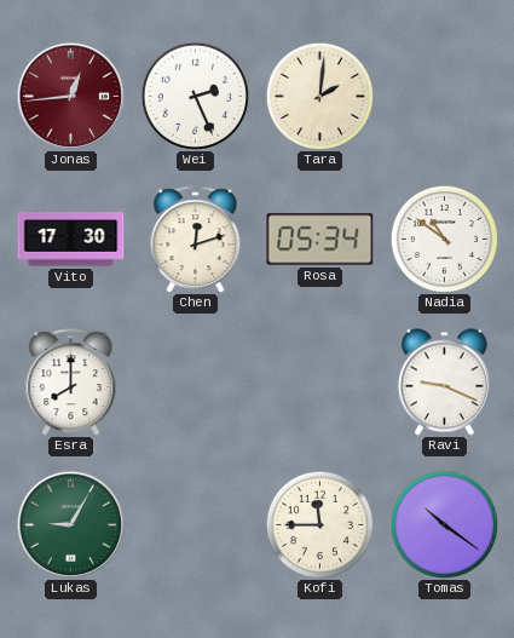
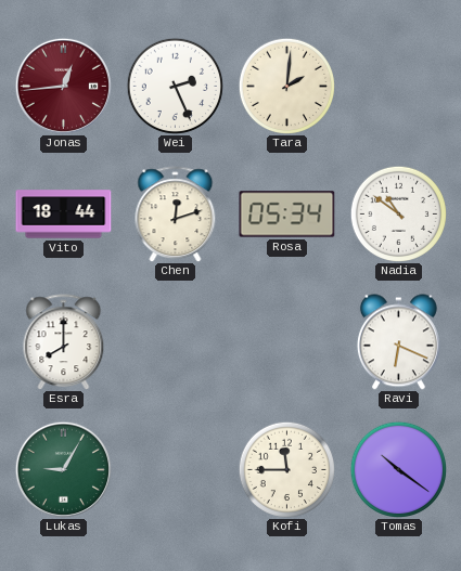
Vito: 17:30 -> 18:44
Ravi: 9:19 -> 6:19
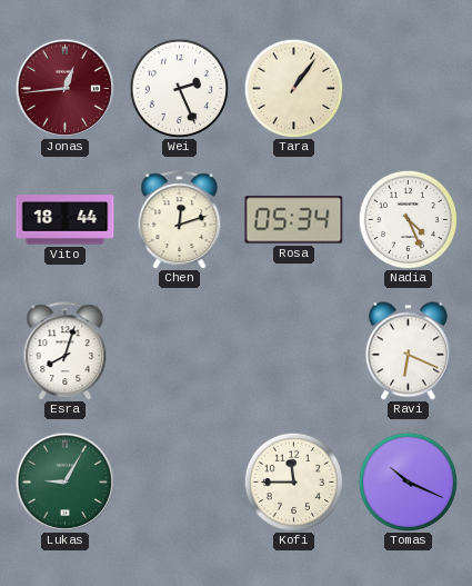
Tara: 2:01 -> 1:06
Nadia: 10:51 -> 4:26
Esra: 8:00 -> 8:03
Tomas: 10:21 -> 10:19
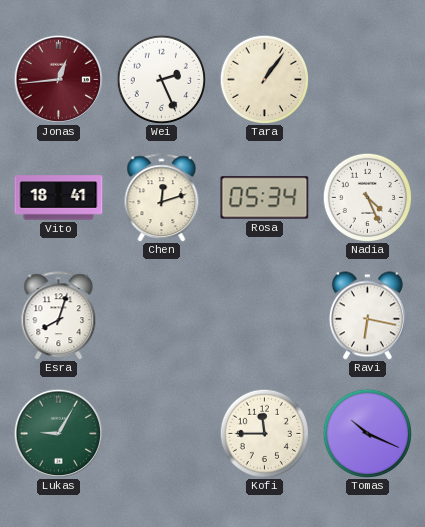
Vito: 18:44 -> 18:41
Ravi: 6:19 -> 6:17
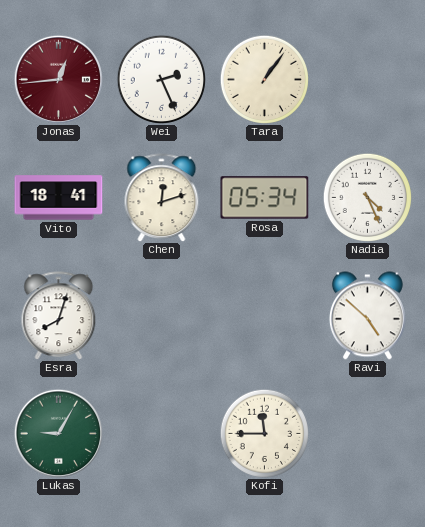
Ravi: 6:17 -> 4:52
Tomas: 10:19 -> none
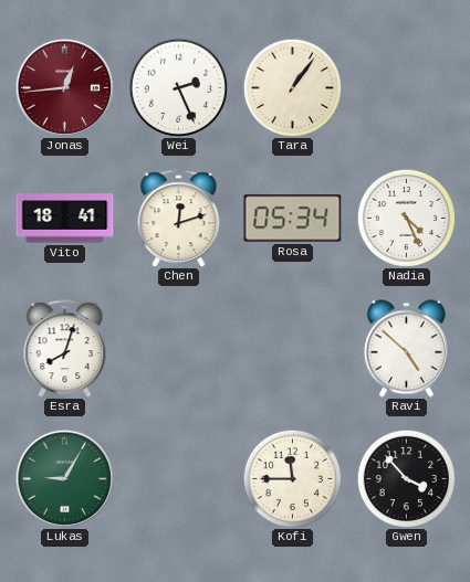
Gwen: none -> 3:53
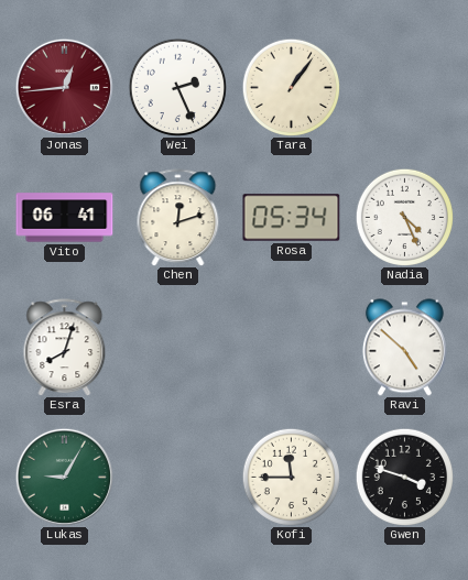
Vito: 18:41 -> 06:41
Gwen: 3:53 -> 3:48
